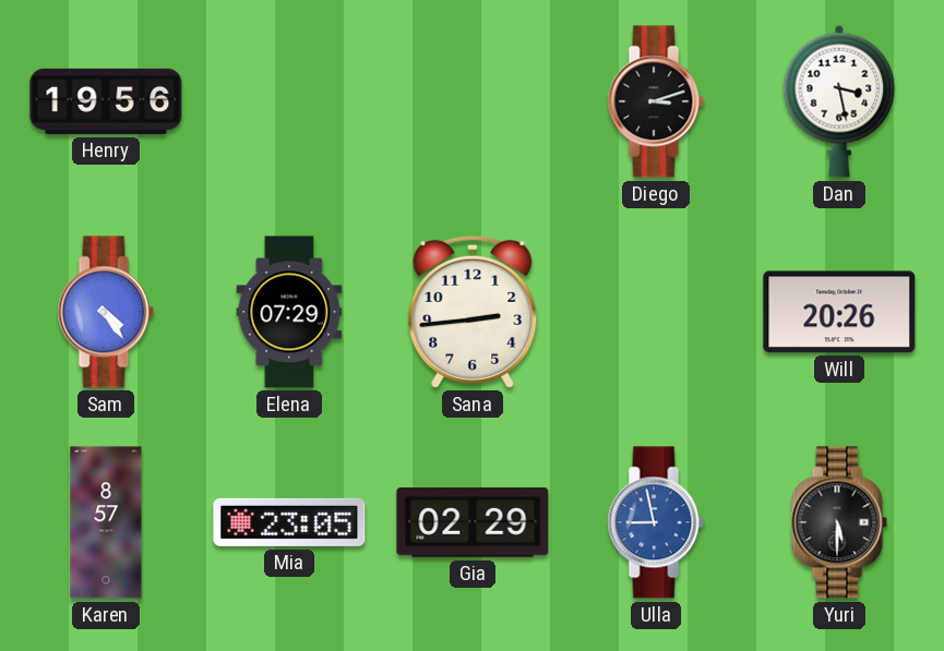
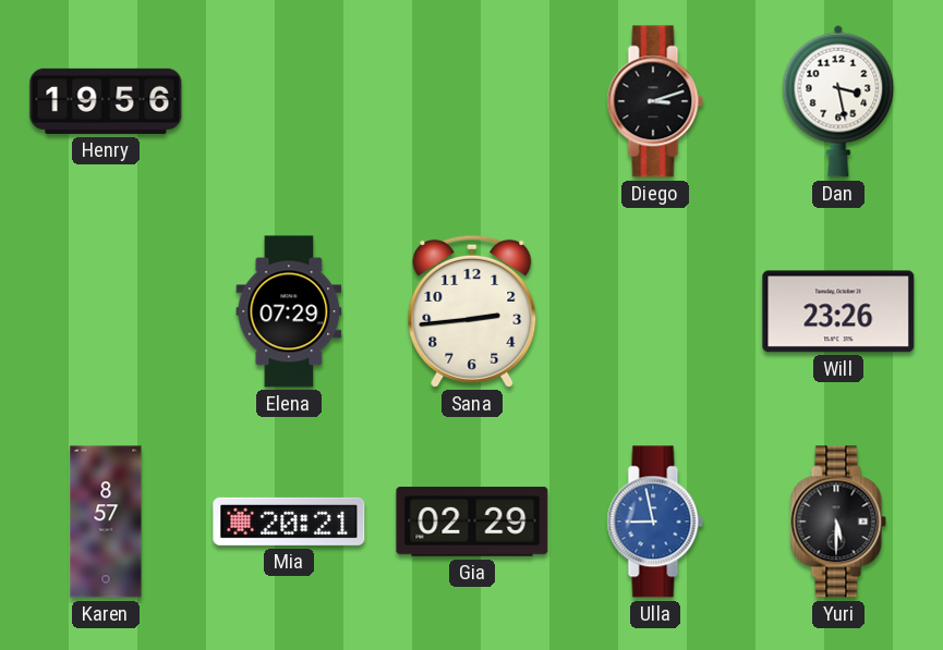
Sam: 4:24 -> none
Will: 20:26 -> 23:26
Mia: 23:05 -> 20:21
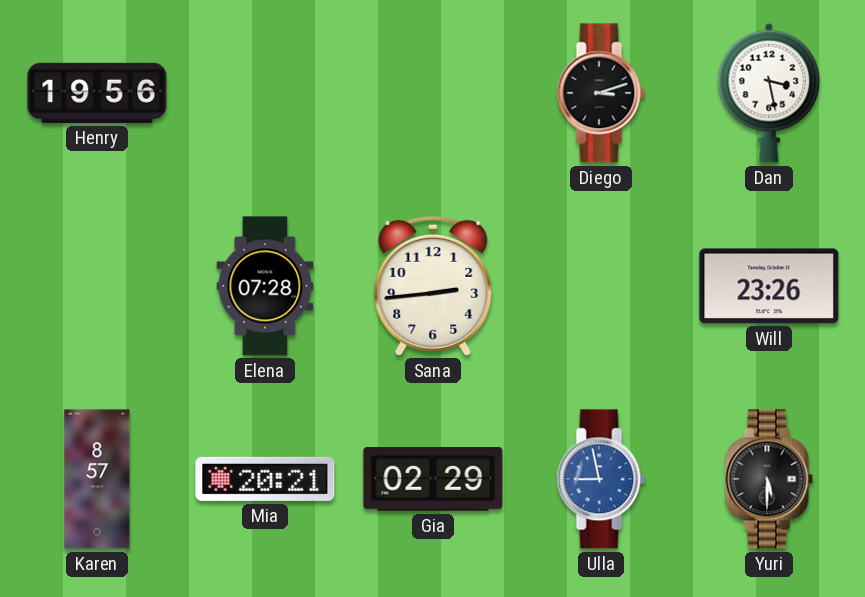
Elena: 07:29 -> 07:28
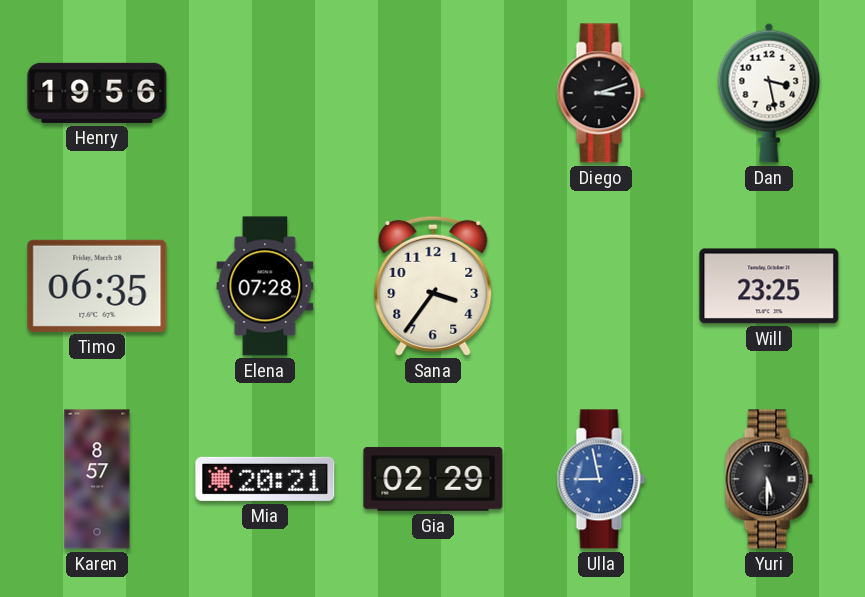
Timo: none -> 06:35
Sana: 2:44 -> 3:36
Will: 23:26 -> 23:25
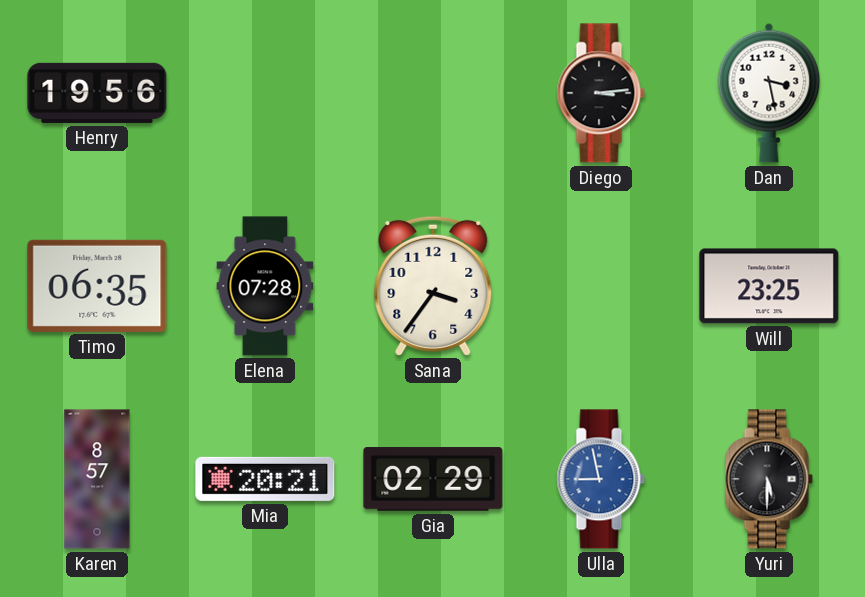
Diego: 3:12 -> 3:14
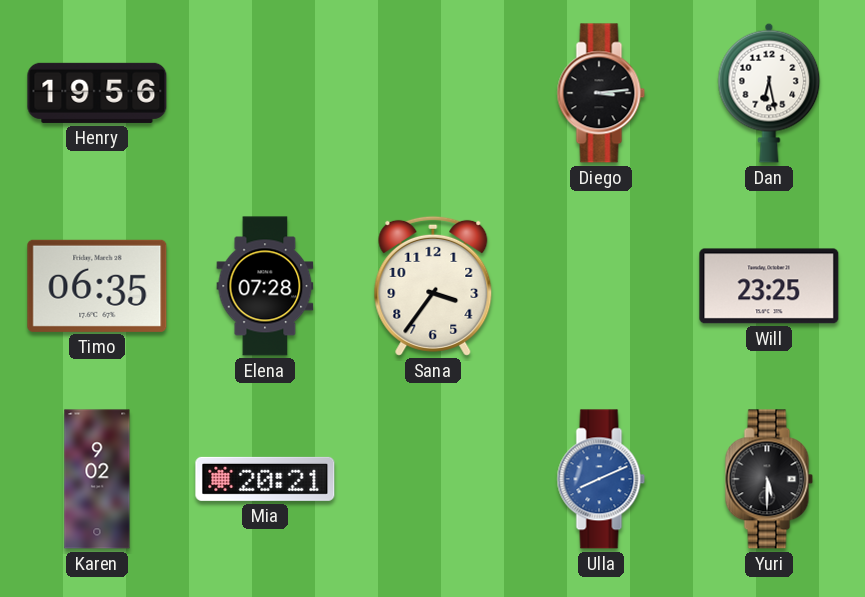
Dan: 3:28 -> 6:28
Karen: 8:57 -> 9:02
Gia: 02:29 -> none
Ulla: 8:58 -> 8:11
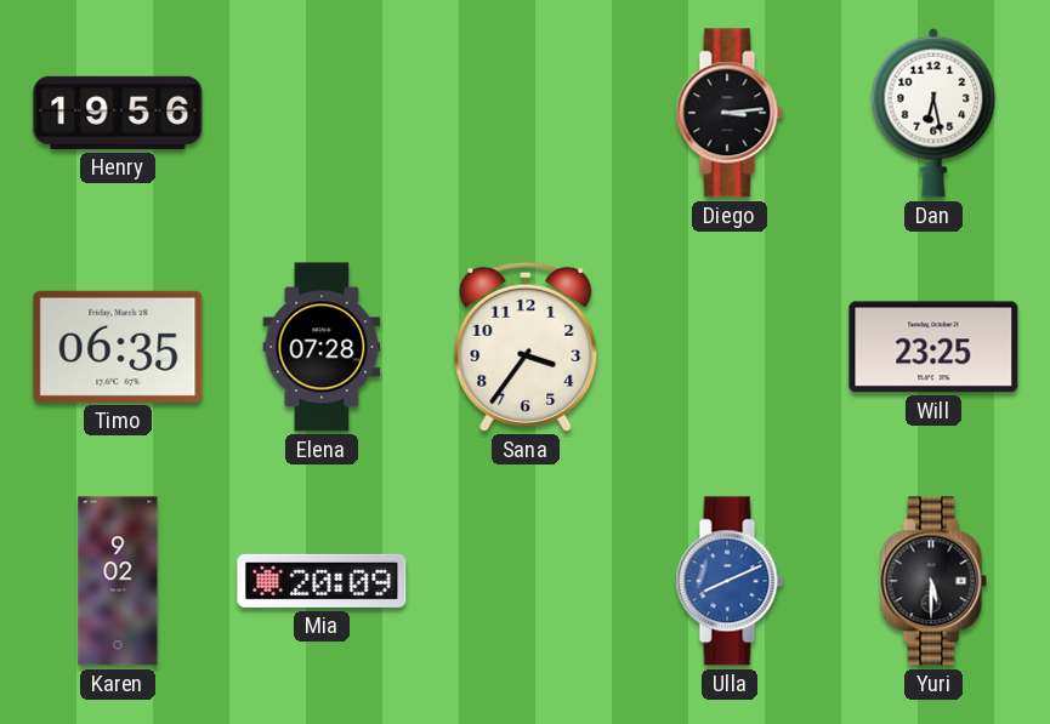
Mia: 20:21 -> 20:09
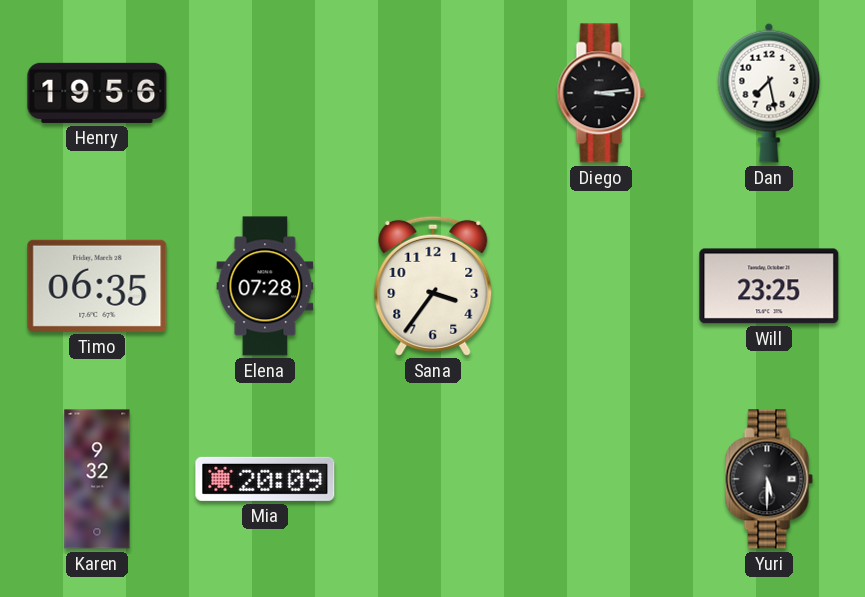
Dan: 6:28 -> 7:28
Karen: 9:02 -> 9:32
Ulla: 8:11 -> none
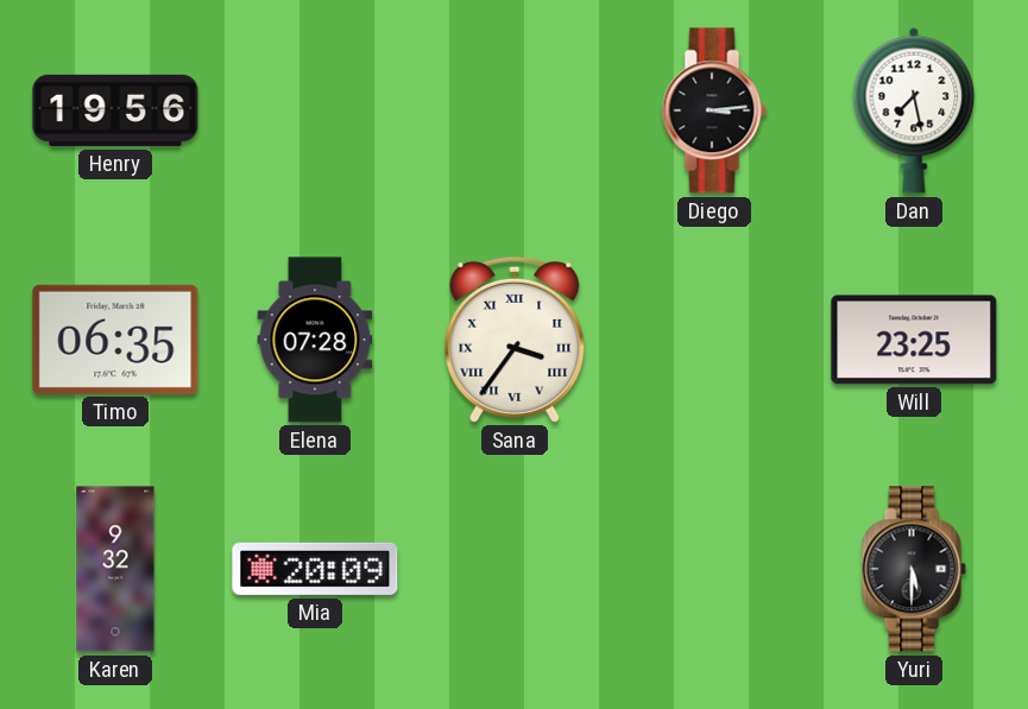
Sana numerals: Arabic -> Roman
